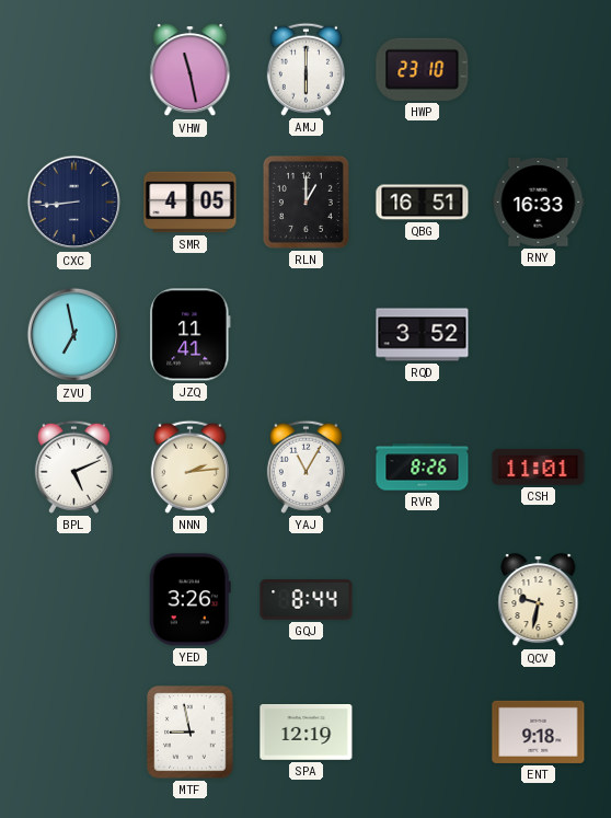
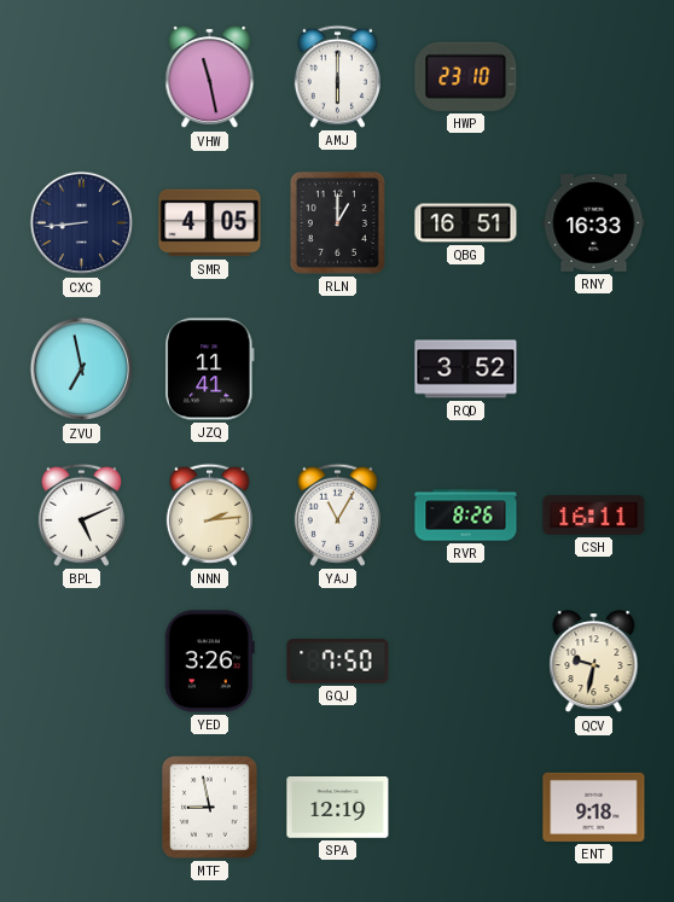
CSH: 11:01 -> 16:11
GQJ: 8:44 -> 7:50
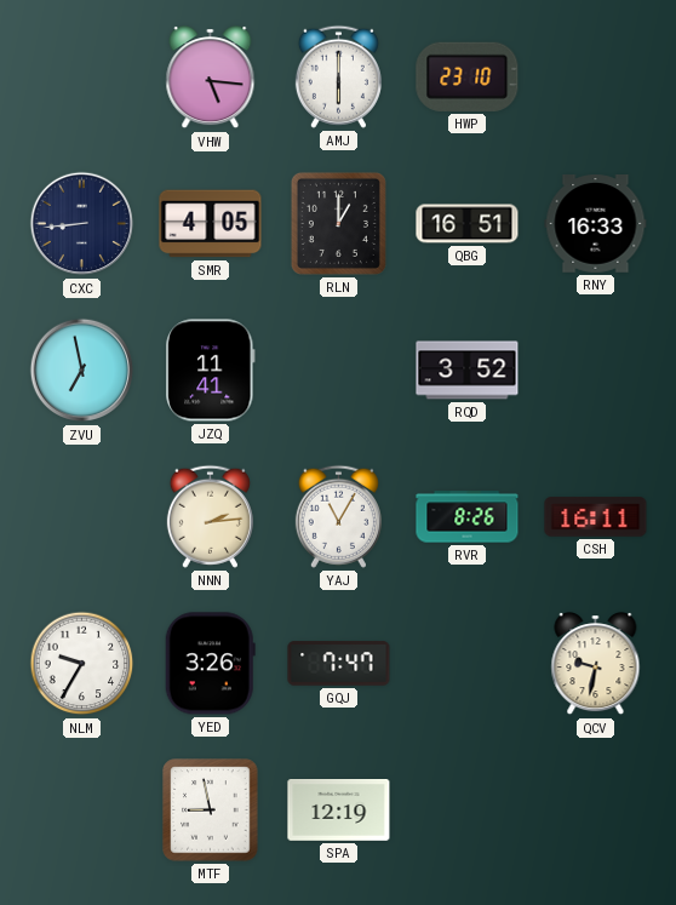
VHW: 11:28 -> 5:16
BPL: 5:11 -> none
NLM: none -> 9:35
GQJ: 7:50 -> 7:47
ENT: 9:18 -> none
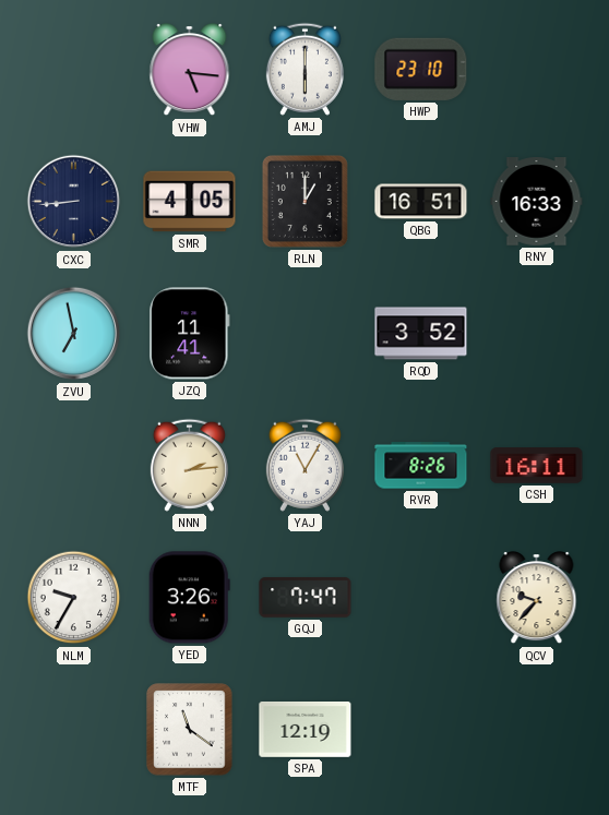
QCV: 9:32 -> 9:37
MTF: 8:58 -> 11:21
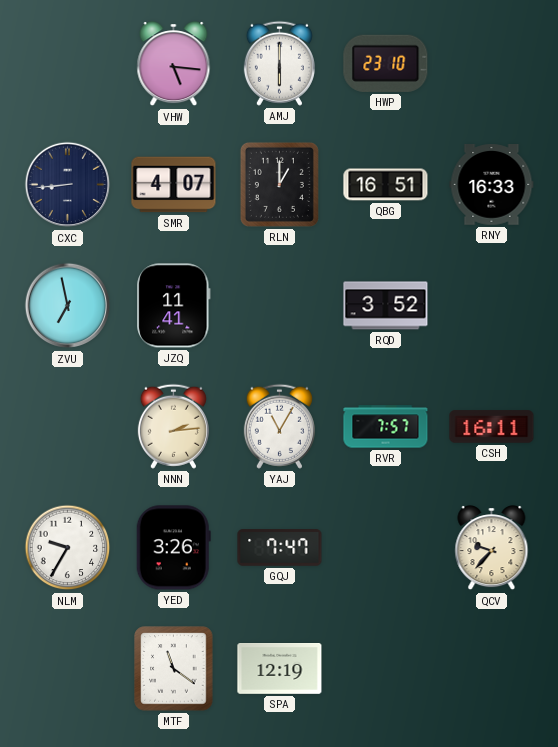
SMR: 4:05 -> 4:07
RVR: 8:26 -> 7:57
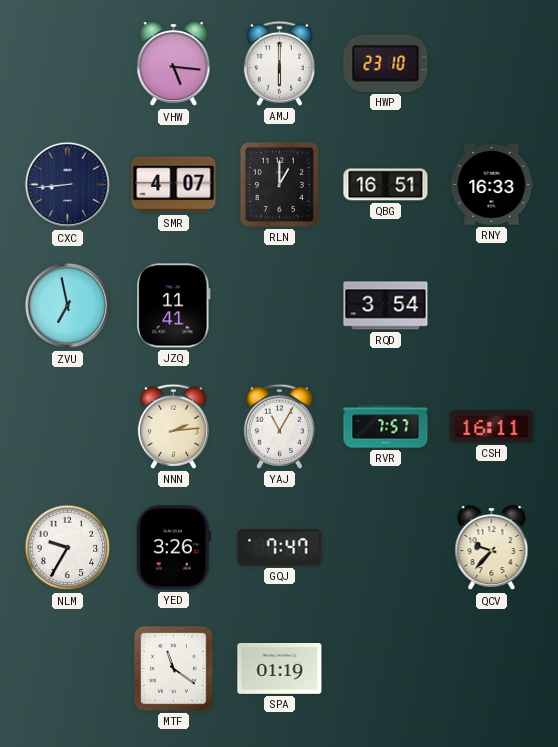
RQD: 3:52 -> 3:54
SPA: 12:19 -> 01:19
